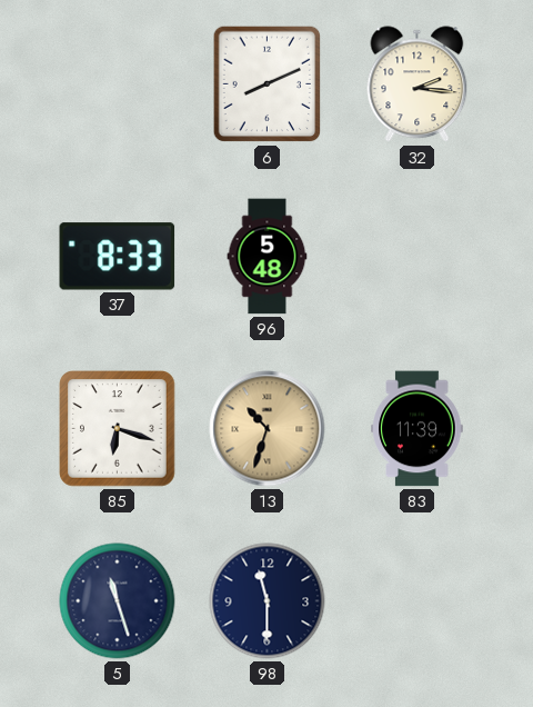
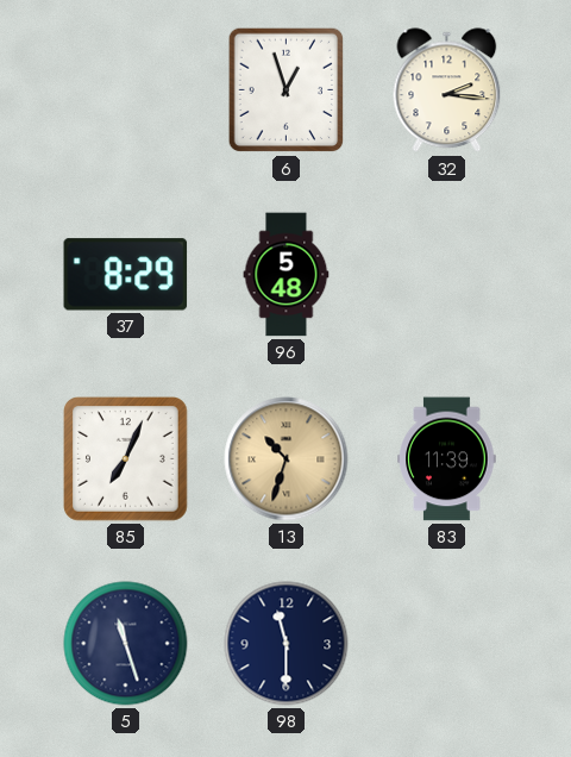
6: 8:11 -> 12:57
37: 8:33 -> 8:29
85: 6:18 -> 7:04
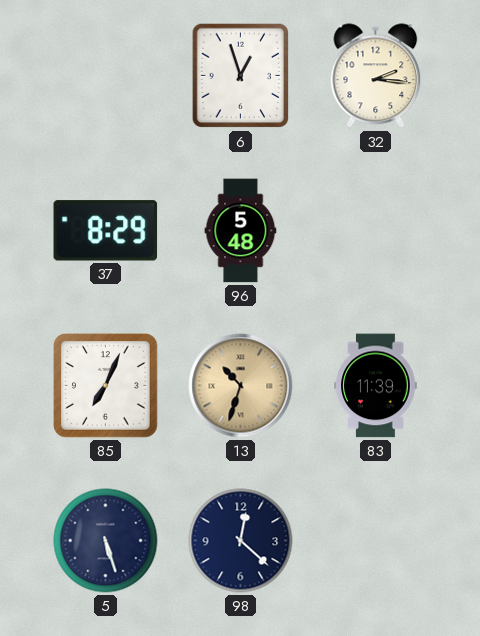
5: 11:27 -> 5:27
98: 11:30 -> 12:22
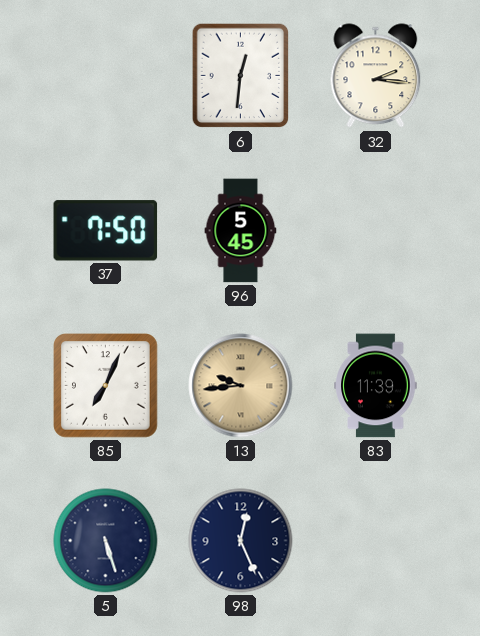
6: 12:57 -> 12:31
37: 8:29 -> 7:50
96: 5:48 -> 5:45
13: 10:33 -> 9:44
98: 12:22 -> 12:26
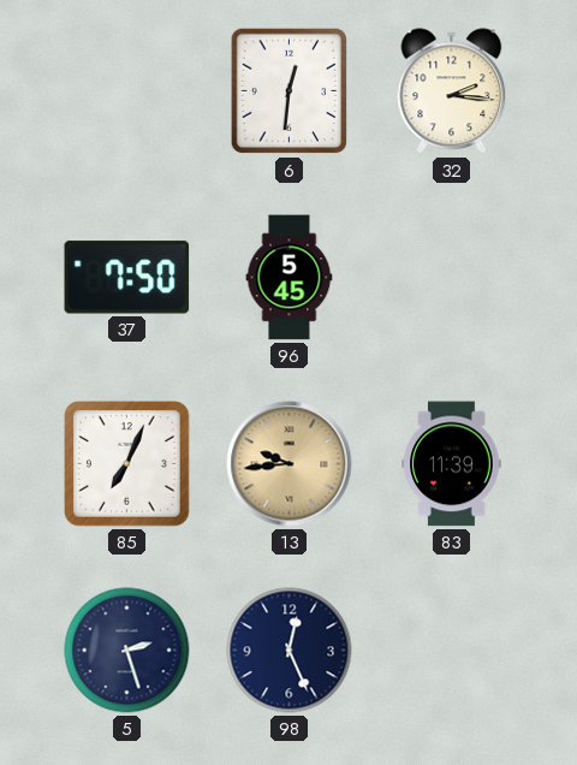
5: 5:27 -> 2:27
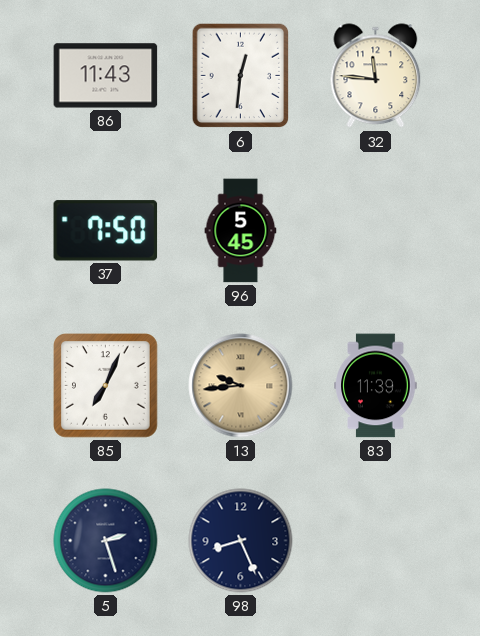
86: none -> 11:43
32: 2:16 -> 11:46
98: 12:26 -> 8:26
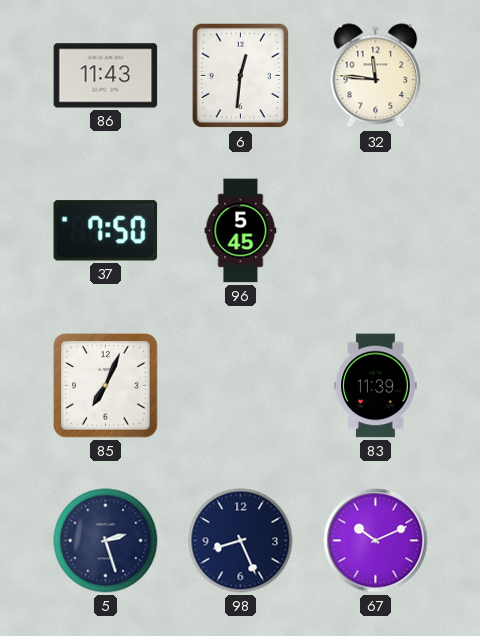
13: 9:44 -> none
67: none -> 10:11
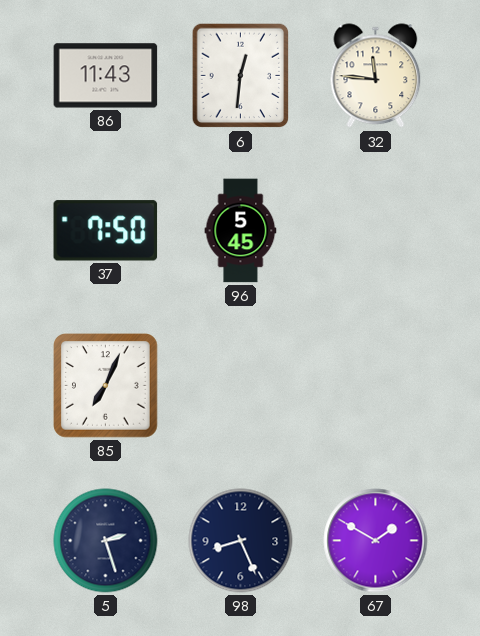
83: 11:39 -> none
67: 10:11 -> 1:50
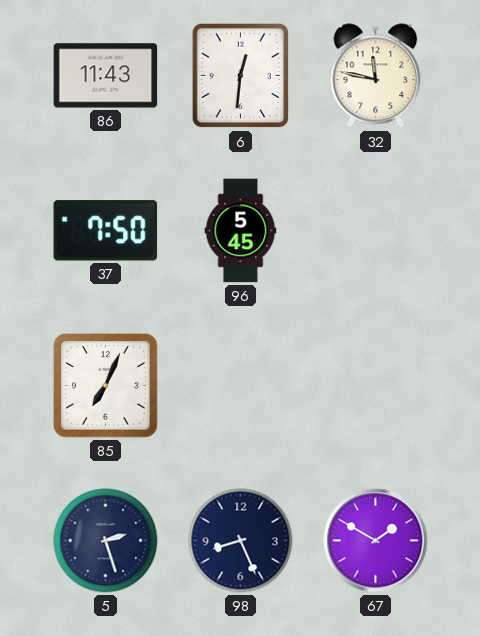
32: 11:46 -> 11:47
